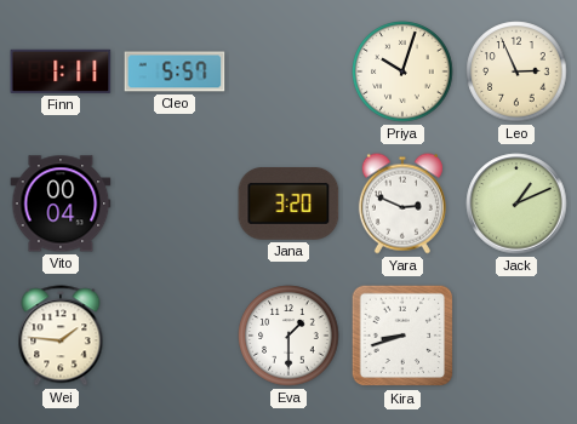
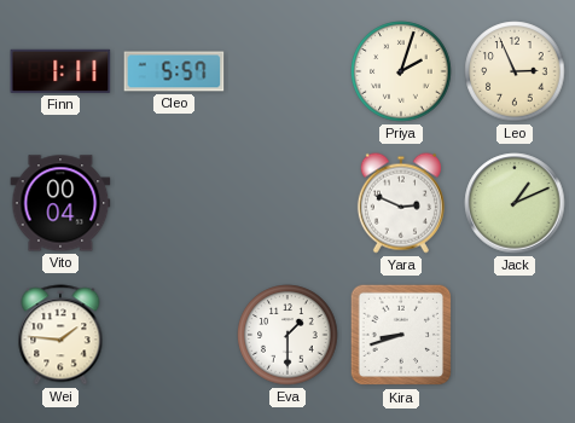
Priya: 10:03 -> 2:03
Jana: 3:20 -> none
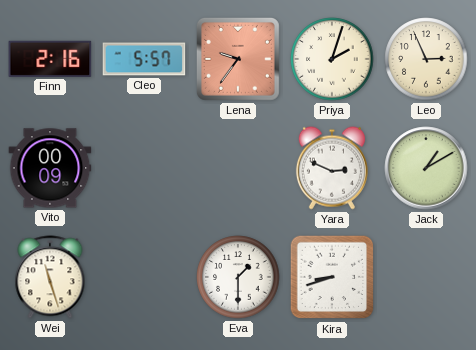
Finn: 1:11 -> 2:16
Lena: none -> 9:36
Vito: 00:04 -> 00:09
Jack: 1:11 -> 1:10
Wei: 1:46 -> 11:27
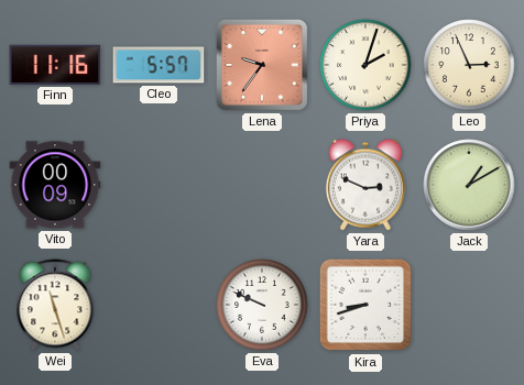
Finn: 2:16 -> 11:16
Eva: 1:30 -> 9:49
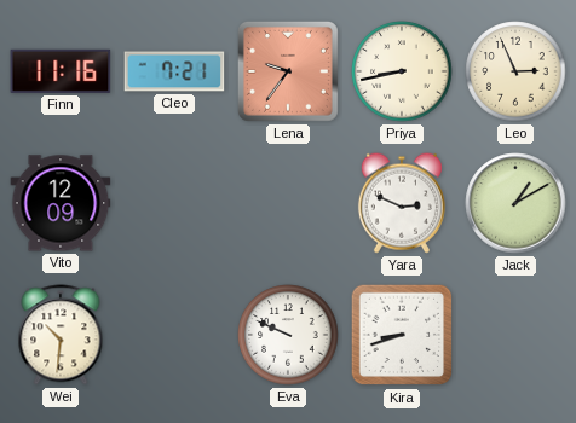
Cleo: 5:57 -> 7:21
Priya: 2:03 -> 8:43
Vito: 00:09 -> 12:09
Wei: 11:27 -> 10:31
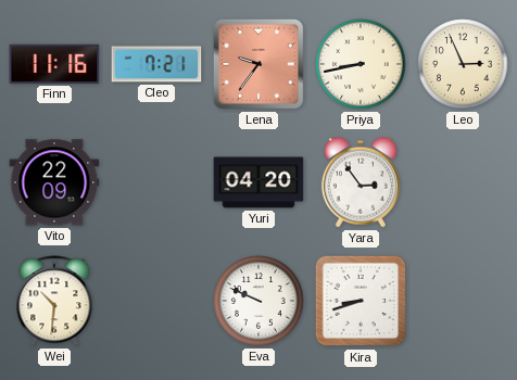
Vito: 12:09 -> 22:09
Yuri: none -> 04:20
Yara: 2:49 -> 2:54
Jack: 1:10 -> none
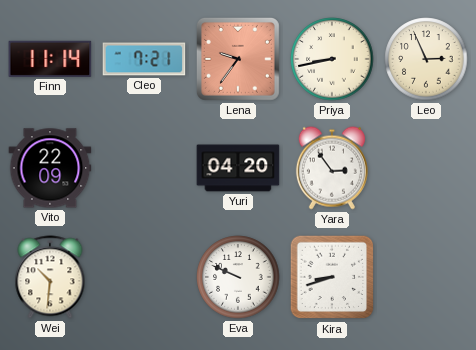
Finn: 11:16 -> 11:14
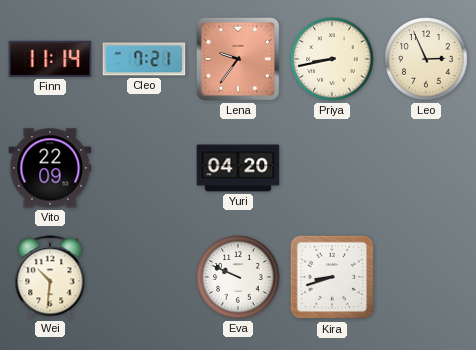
Yara: 2:54 -> none
